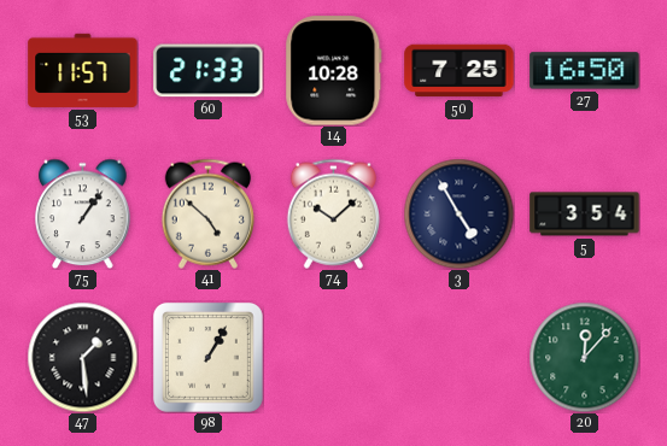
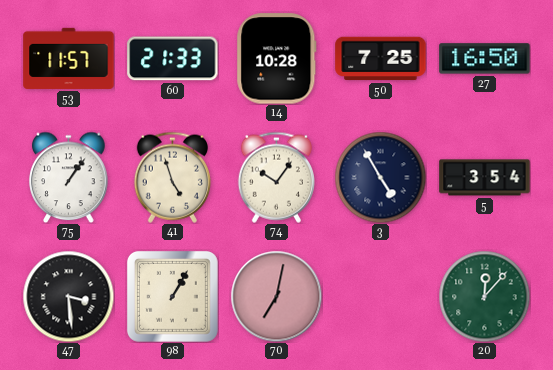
41: 4:52 -> 4:57
74: 10:08 -> 10:06
47: 1:29 -> 3:29
70: none -> 7:02
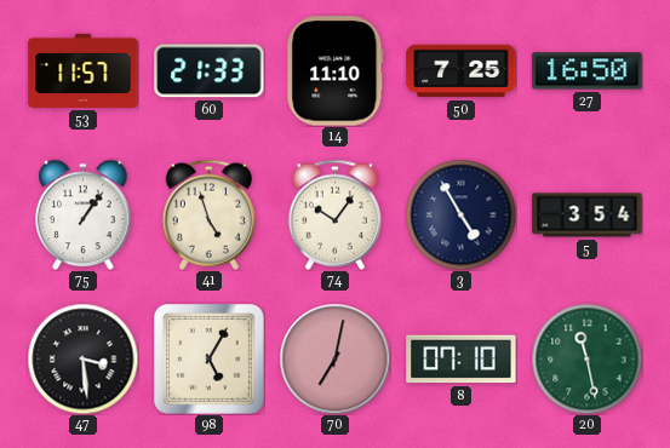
14: 10:28 -> 11:10
98: 1:05 -> 5:05
8: none -> 07:10
20: 12:07 -> 11:28
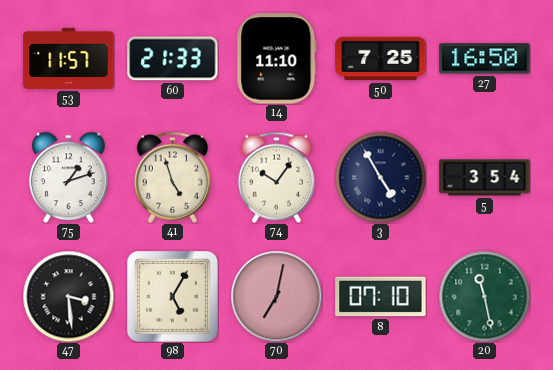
75: 1:06 -> 1:12
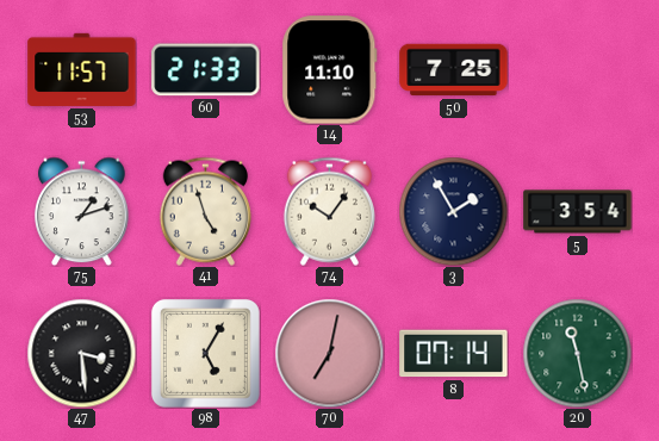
27: 16:50 -> none
3: 4:55 -> 1:55
8: 07:10 -> 07:14
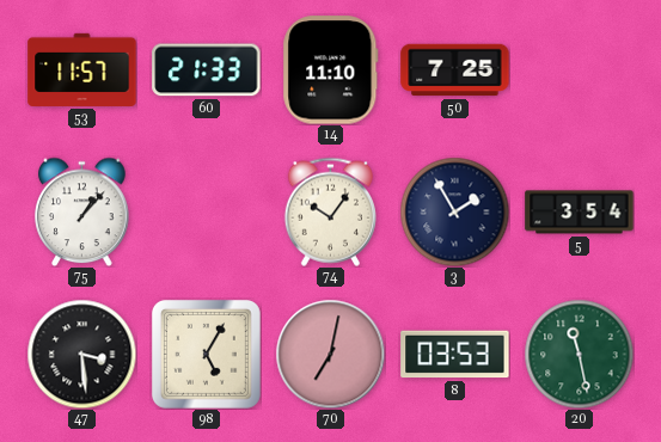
75: 1:12 -> 1:07
41: 4:57 -> none
8: 07:14 -> 03:53
